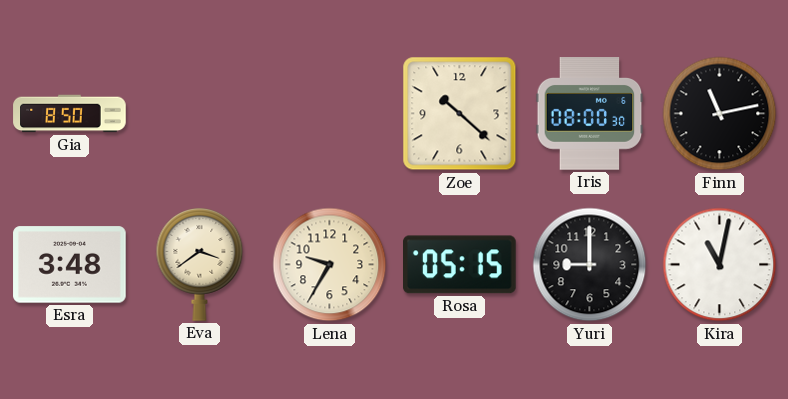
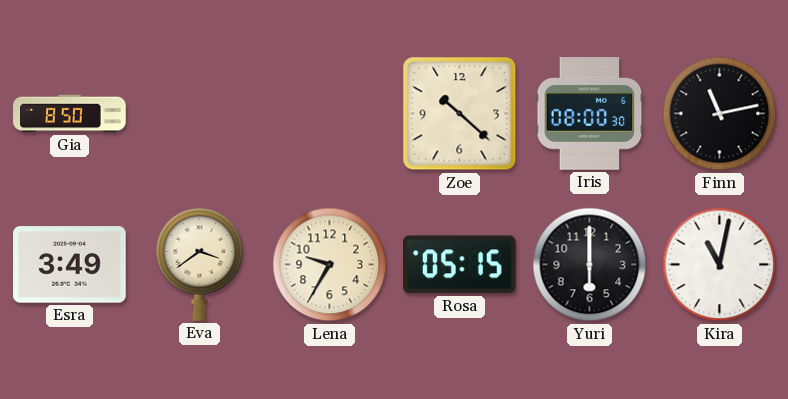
Esra: 3:48 -> 3:49
Yuri: 9:00 -> 6:00
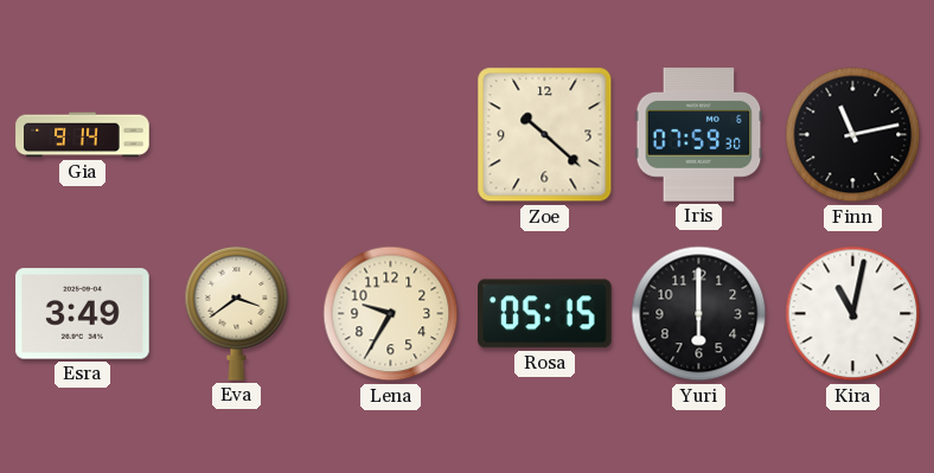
Gia: 8:50 -> 9:14
Iris: 08:00 -> 07:59
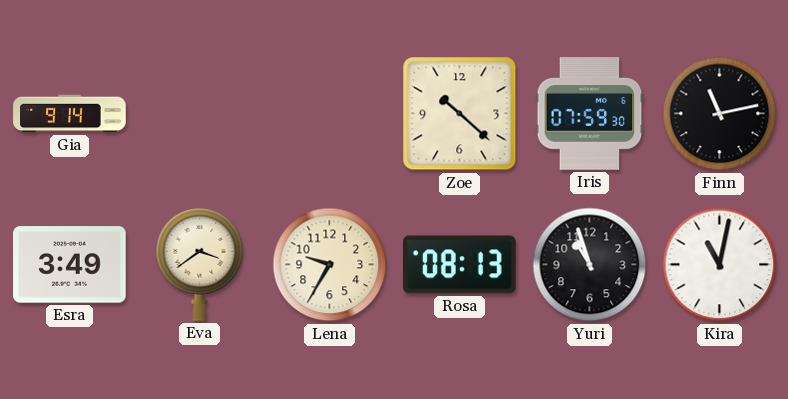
Rosa: 05:15 -> 08:13
Yuri: 6:00 -> 10:57
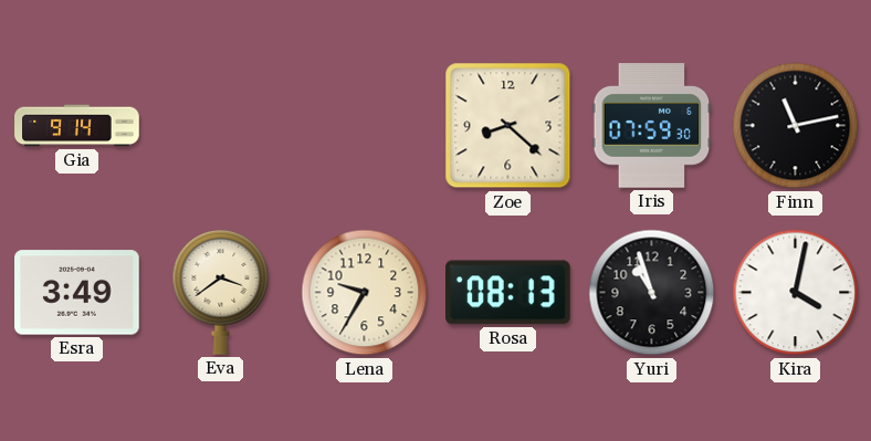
Zoe: 10:22 -> 8:22
Kira: 11:02 -> 4:02
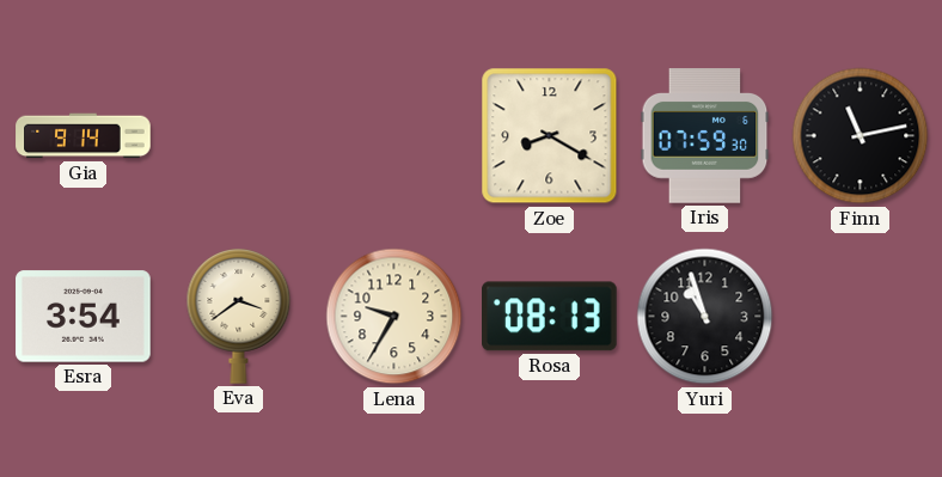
Zoe: 8:22 -> 8:20
Esra: 3:49 -> 3:54
Kira: 4:02 -> none
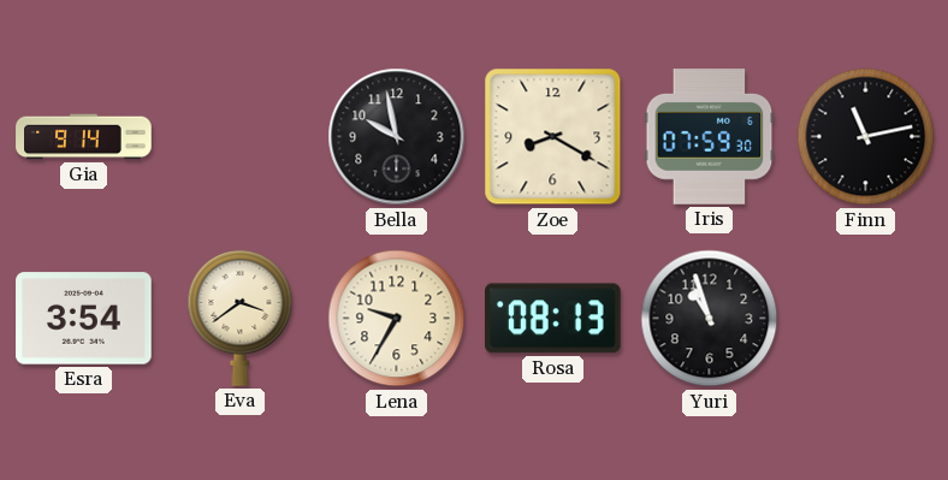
Bella: none -> 9:58
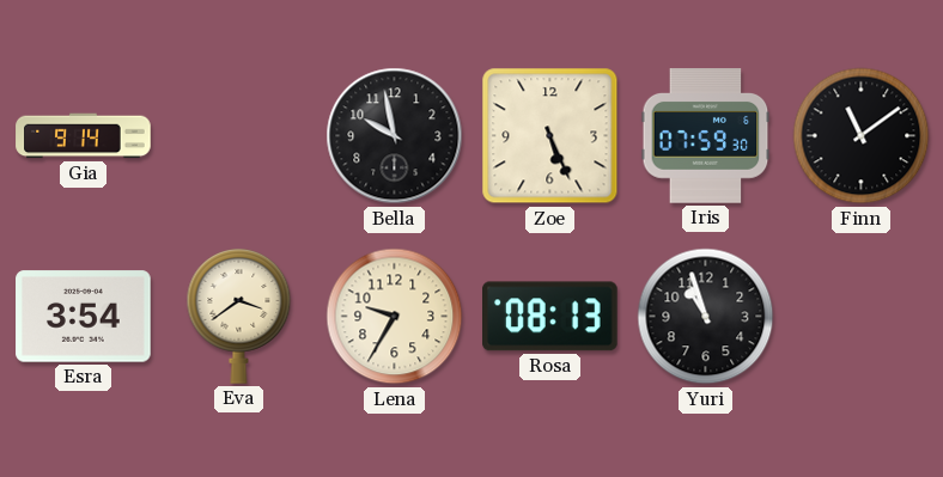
Zoe: 8:20 -> 5:26
Finn: 11:13 -> 11:09
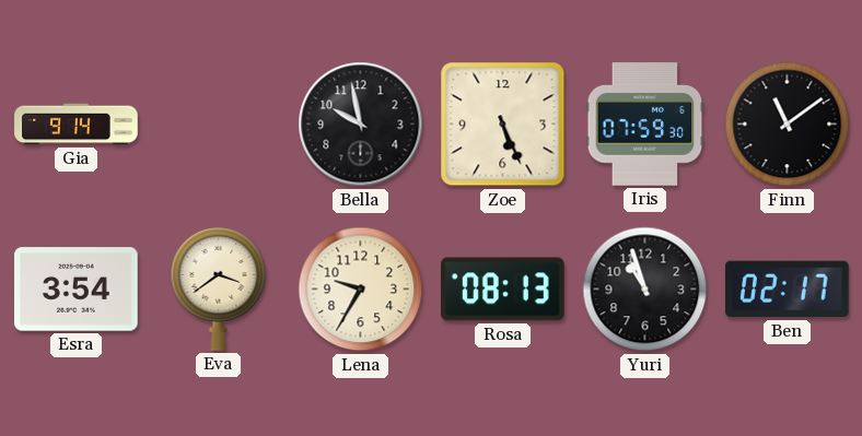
Ben: none -> 02:17
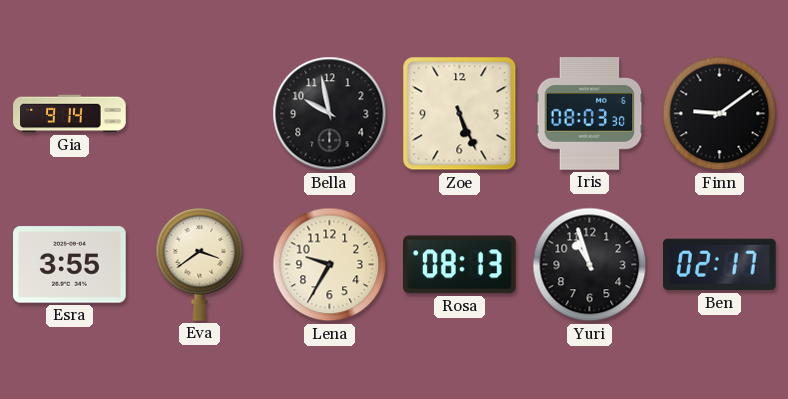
Iris: 07:59 -> 08:03
Finn: 11:09 -> 9:09
Esra: 3:54 -> 3:55
